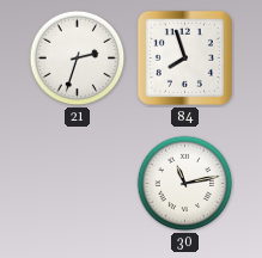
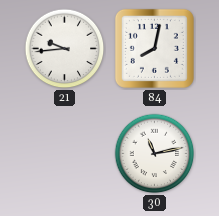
21: 2:33 -> 9:44
84: 7:57 -> 8:02
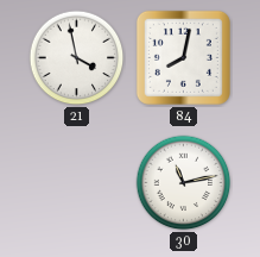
21: 9:44 -> 3:58
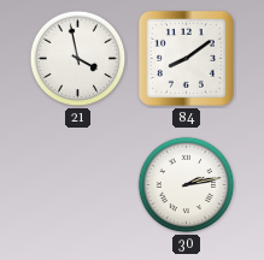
84: 8:02 -> 8:09
30: 11:13 -> 2:13
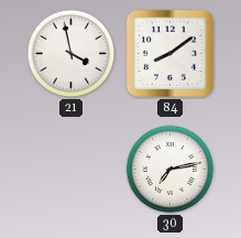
30: 2:13 -> 7:13
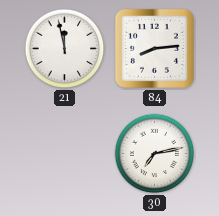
21: 3:58 -> 11:58
84: 8:09 -> 8:14
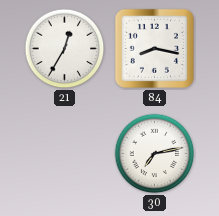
21: 11:58 -> 12:35
84: 8:14 -> 8:17
